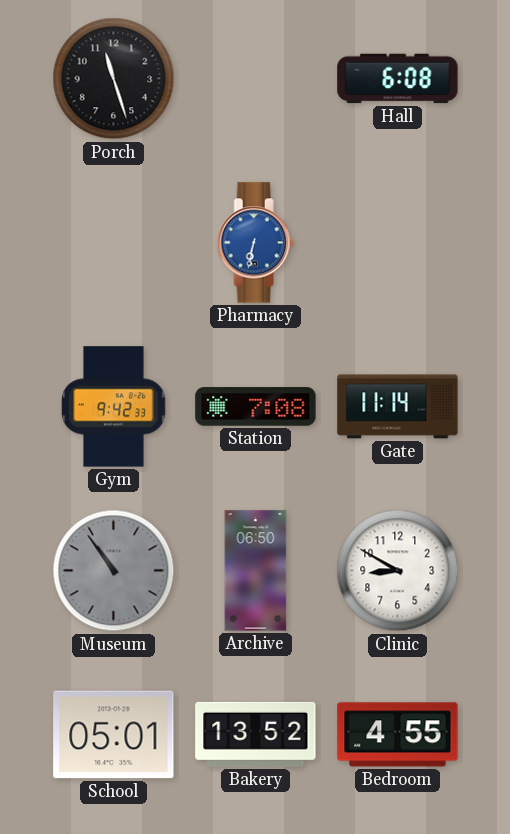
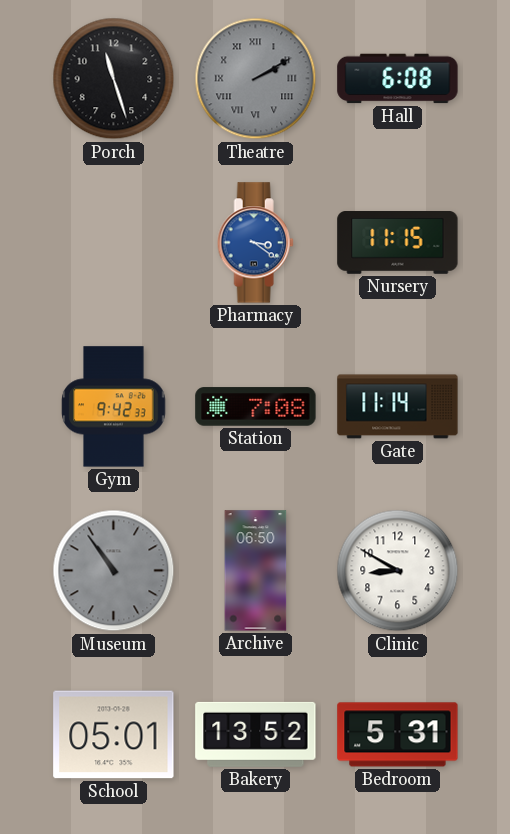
Theatre: none -> 2:10
Pharmacy: 6:32 -> 3:21
Nursery: none -> 11:15
Bedroom: 4:55 -> 5:31
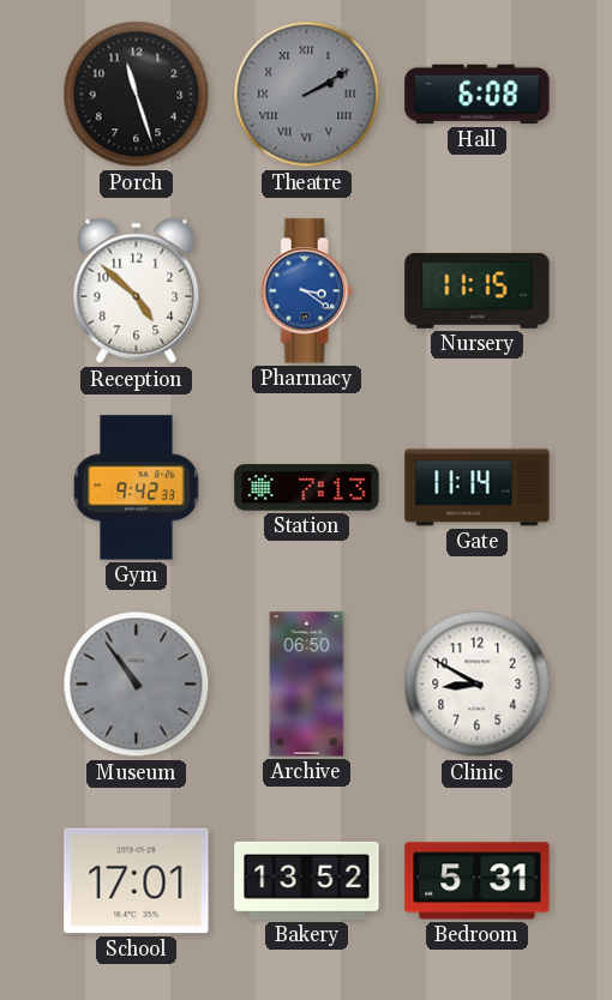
Reception: none -> 4:52
Station: 7:08 -> 7:13
School: 05:01 -> 17:01
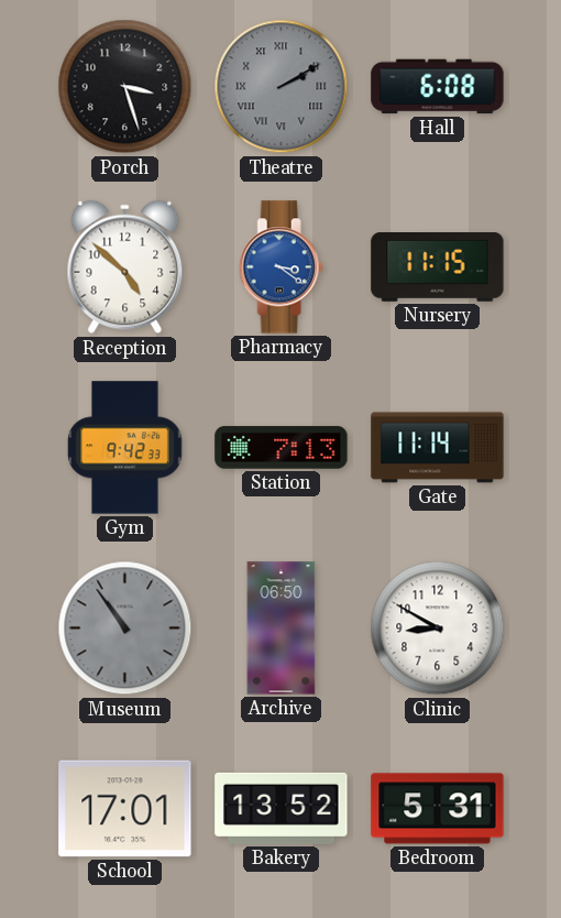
Porch: 11:27 -> 3:27
